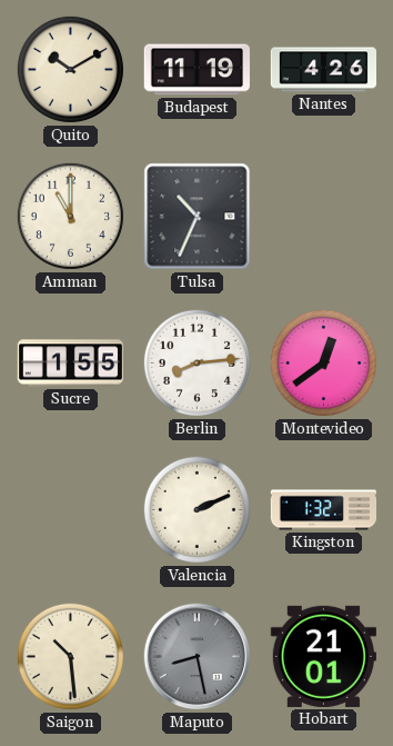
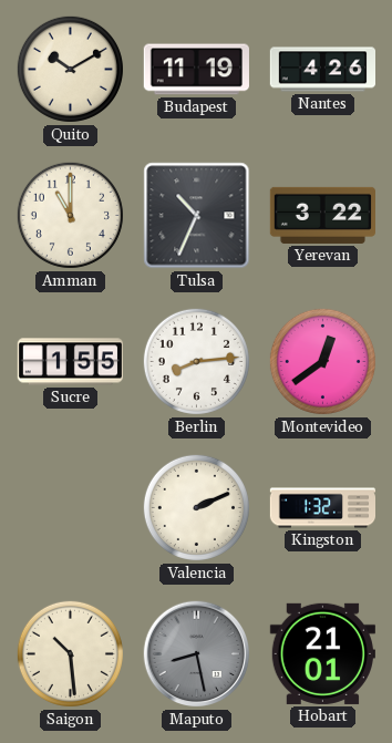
Yerevan: none -> 3:22
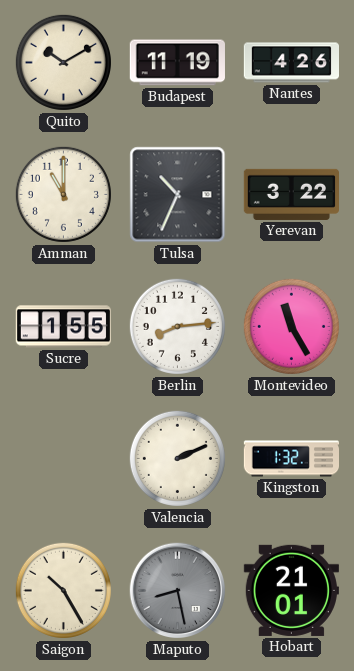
Montevideo: 12:39 -> 11:25
Saigon: 10:29 -> 10:25
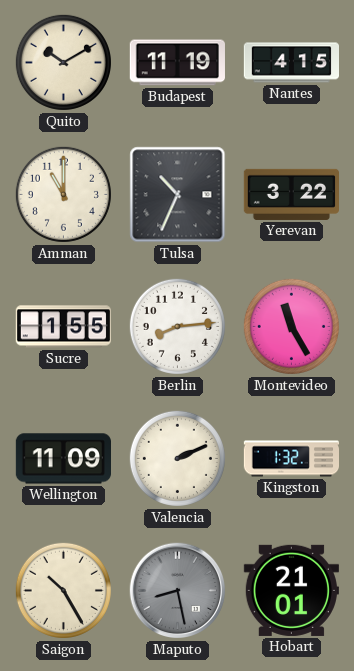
Nantes: 4:26 -> 4:15
Wellington: none -> 11:09
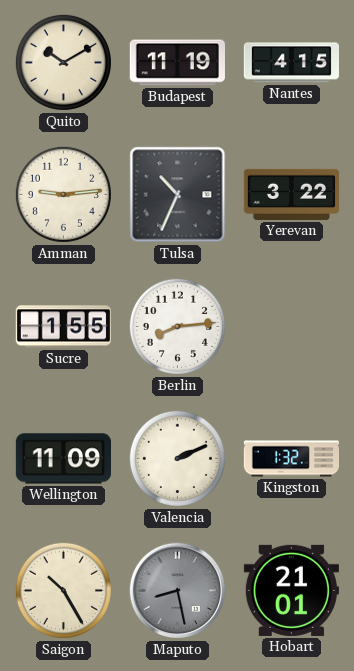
Amman: 11:00 -> 9:14
Montevideo: 11:25 -> none
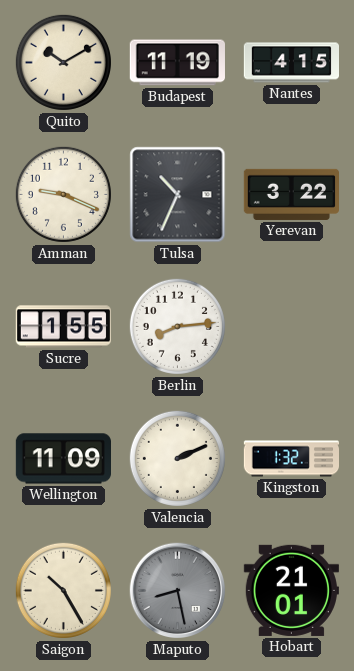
Amman: 9:14 -> 9:19
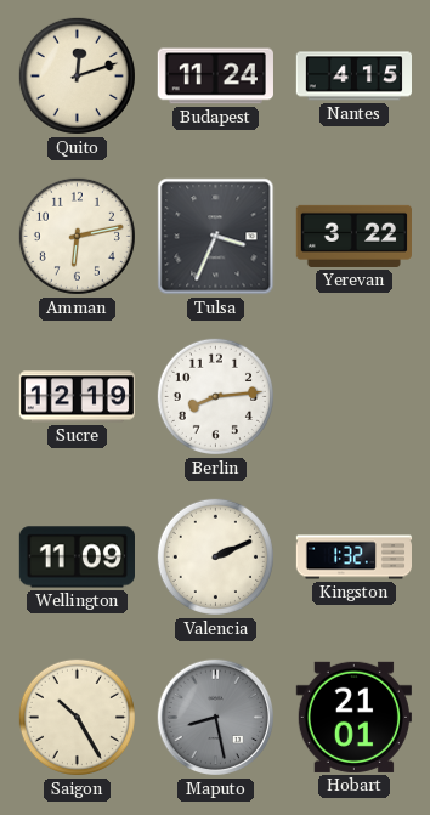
Quito: 10:10 -> 12:12
Budapest: 11:19 -> 11:24
Amman: 9:19 -> 6:13
Tulsa: 10:34 -> 3:34
Sucre: 1:55 -> 12:19
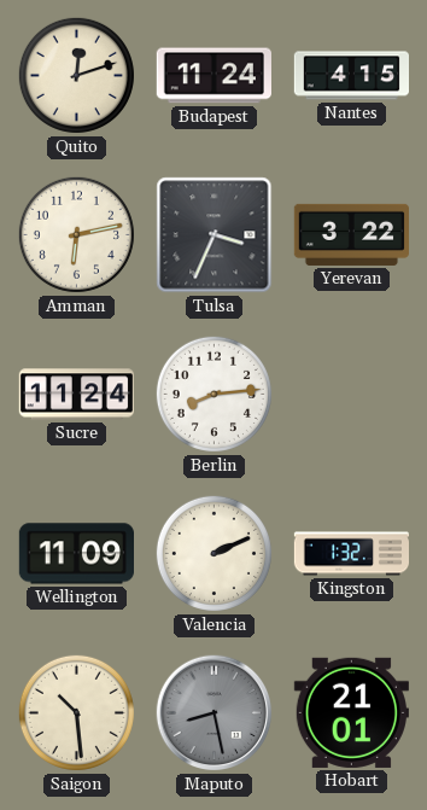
Sucre: 12:19 -> 11:24
Saigon: 10:25 -> 10:29
